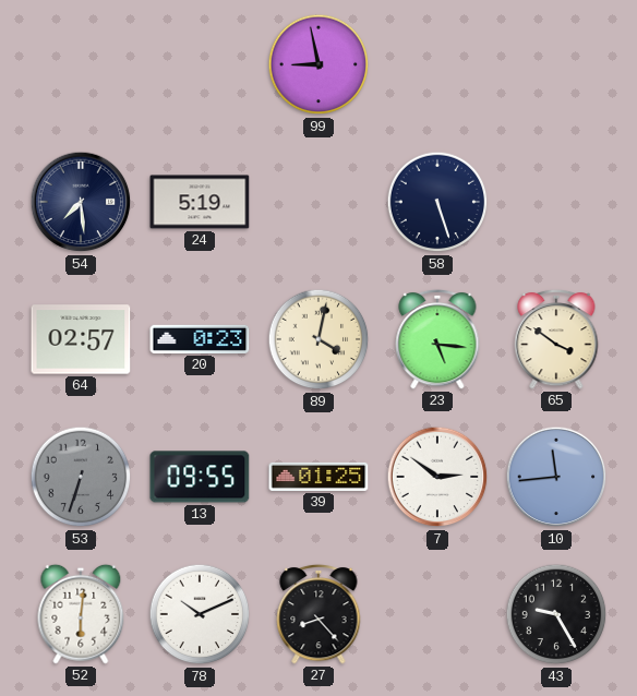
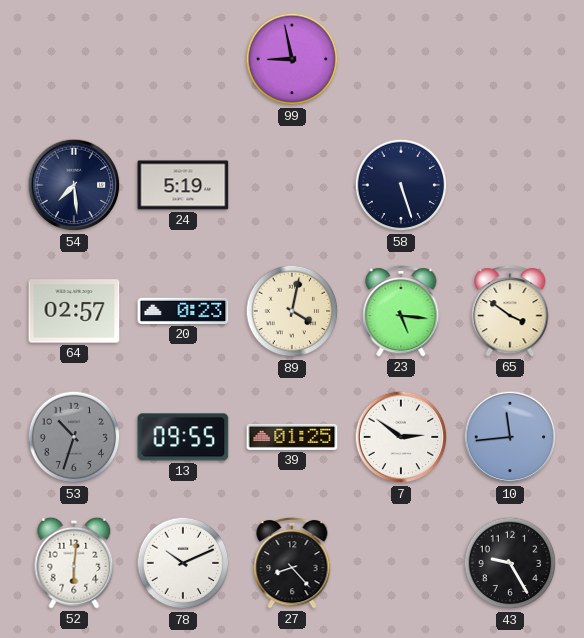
53: 6:33 -> 10:33
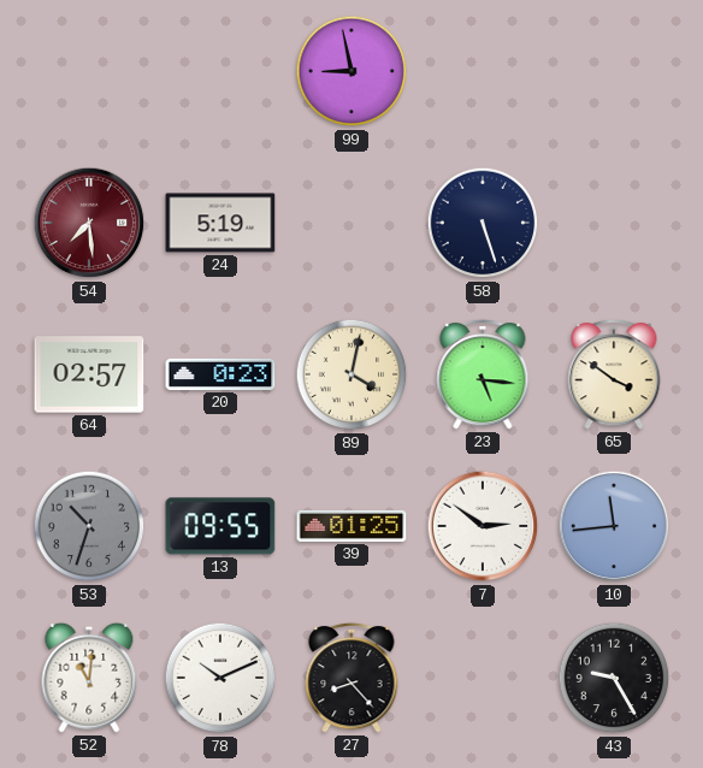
54 dial: navy -> burgundy
52: 6:01 -> 11:01
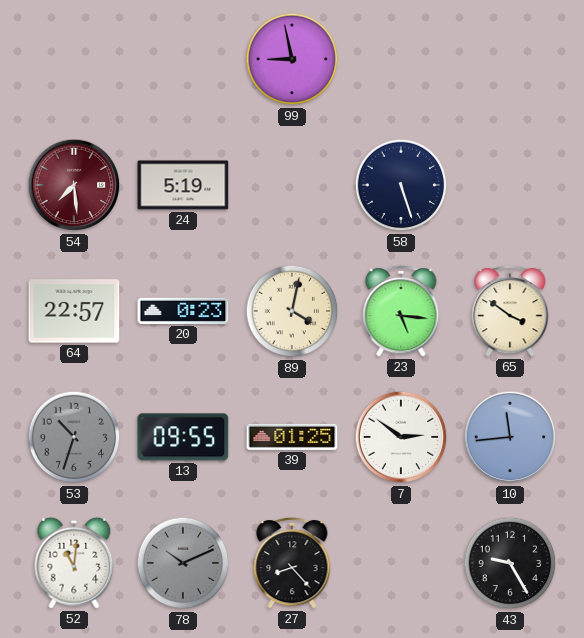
64: 02:57 -> 22:57
78 dial: white -> grey
